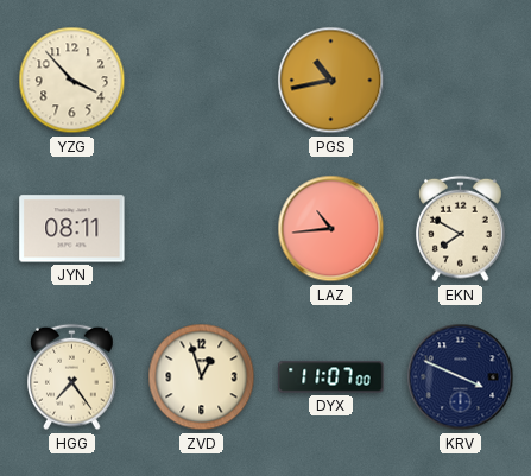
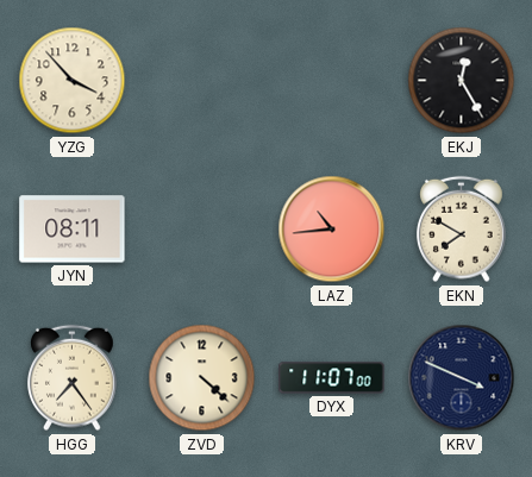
PGS: 10:43 -> none
EKJ: none -> 12:25
ZVD: 12:57 -> 4:22
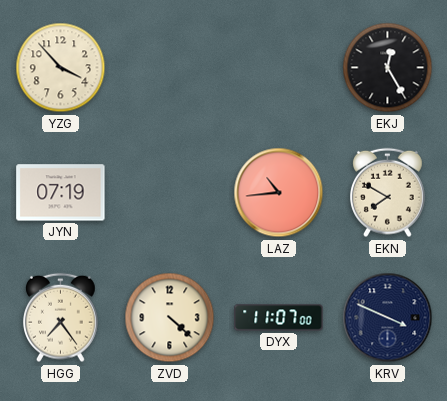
JYN: 08:11 -> 07:19
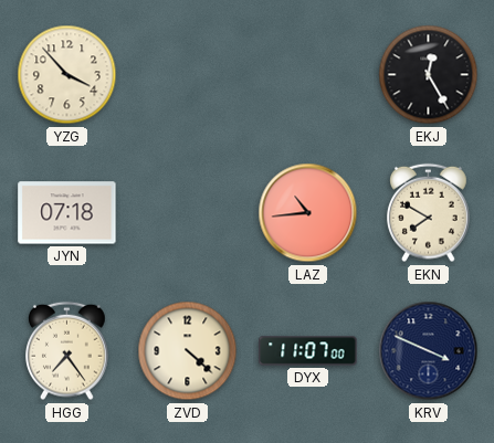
JYN: 07:19 -> 07:18
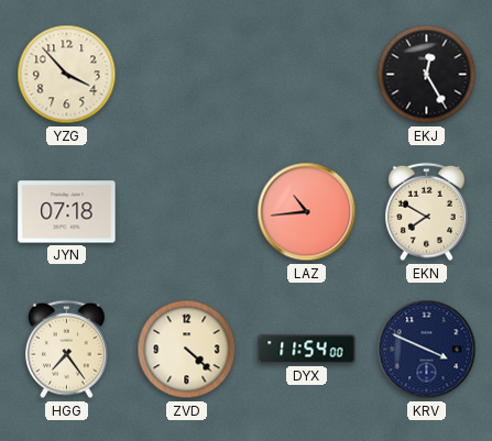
DYX: 11:07 -> 11:54
